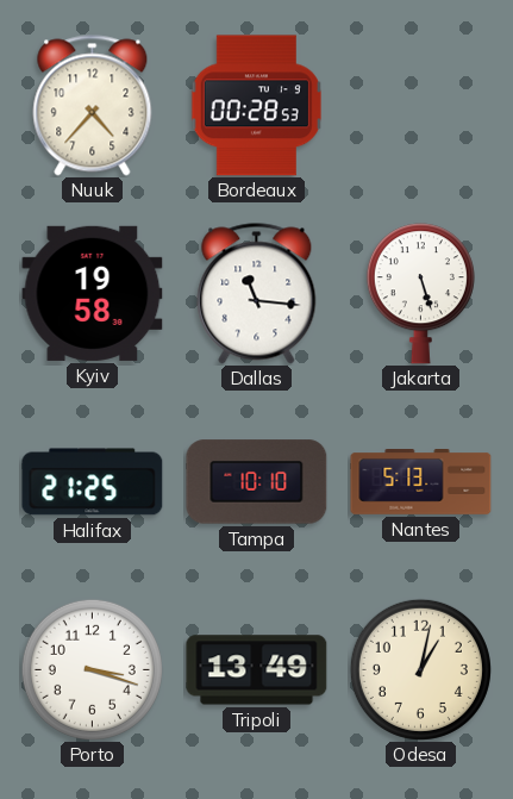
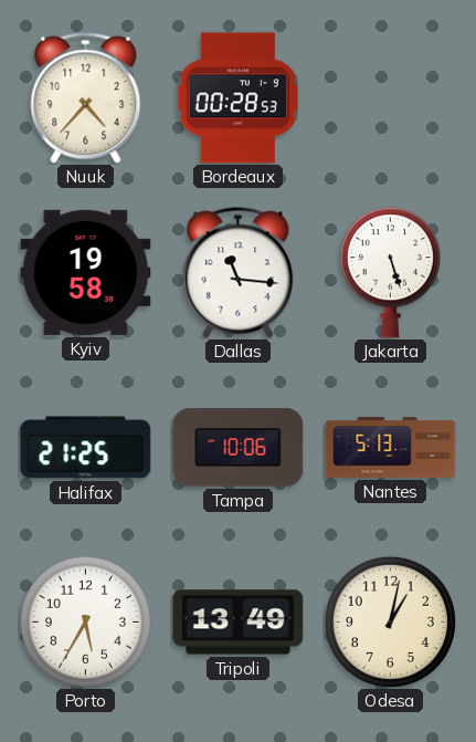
Tampa: 10:10 -> 10:06
Porto: 3:18 -> 5:35
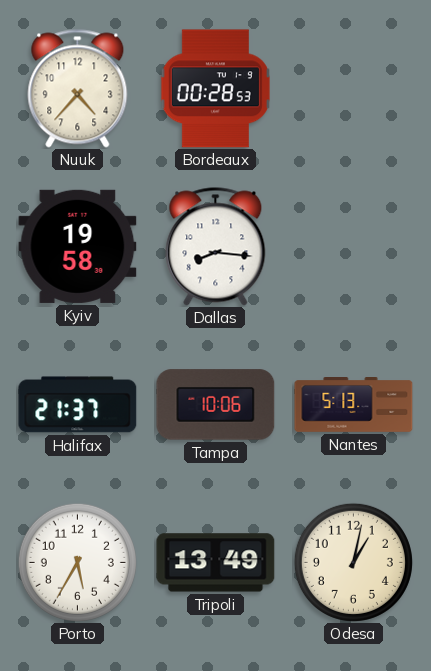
Dallas: 11:16 -> 8:16
Jakarta: 5:27 -> none
Halifax: 21:25 -> 21:37
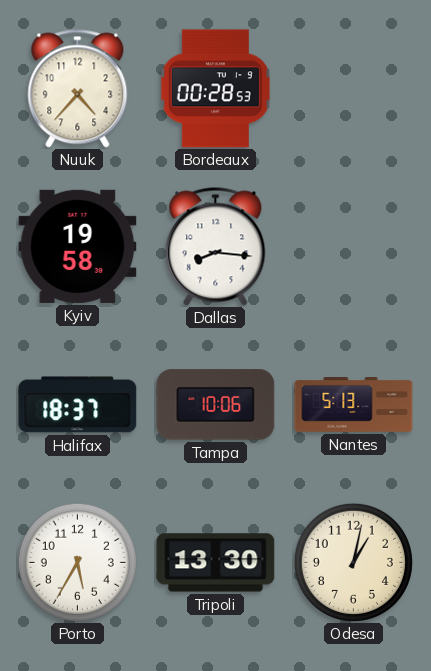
Halifax: 21:37 -> 18:37
Tripoli: 13:49 -> 13:30
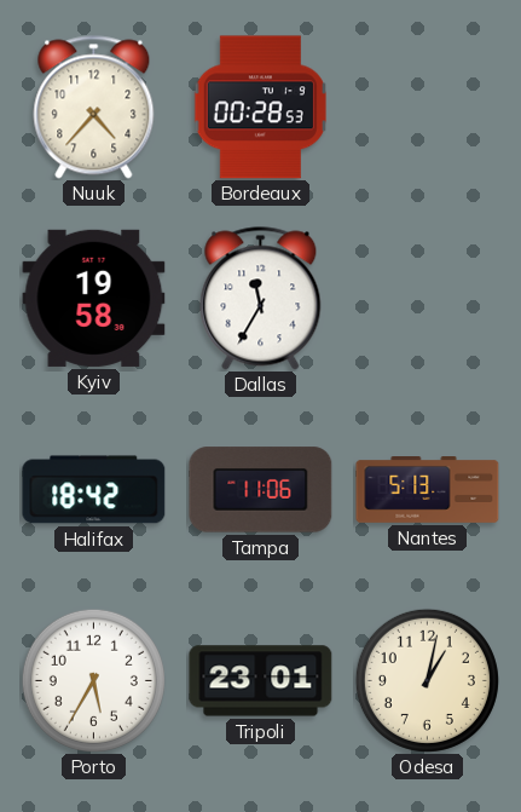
Dallas: 8:16 -> 11:35
Halifax: 18:37 -> 18:42
Tampa: 10:06 -> 11:06
Tripoli: 13:30 -> 23:01
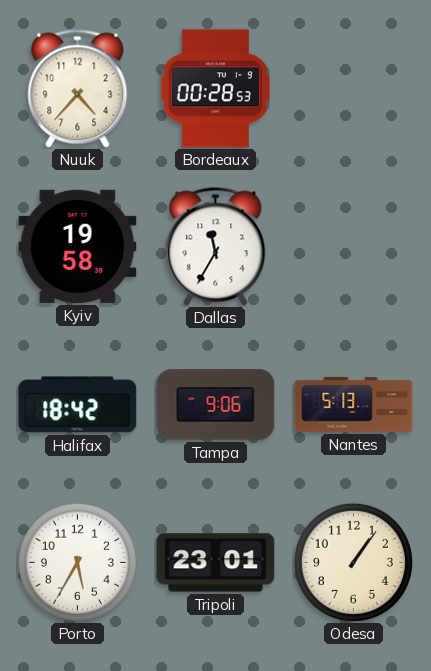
Tampa: 11:06 -> 9:06
Odesa: 1:02 -> 1:06
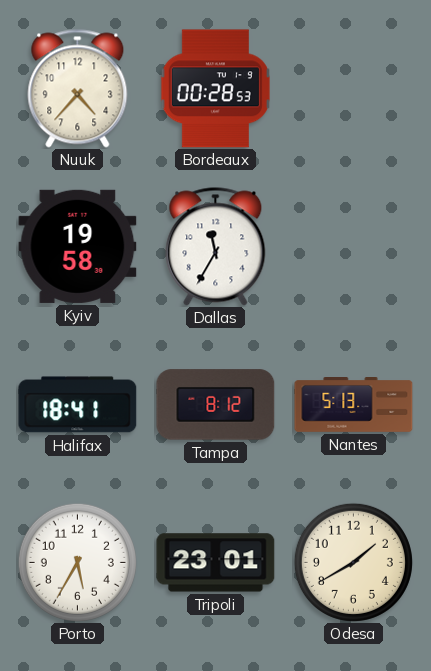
Halifax: 18:42 -> 18:41
Tampa: 9:06 -> 8:12
Odesa: 1:06 -> 1:40
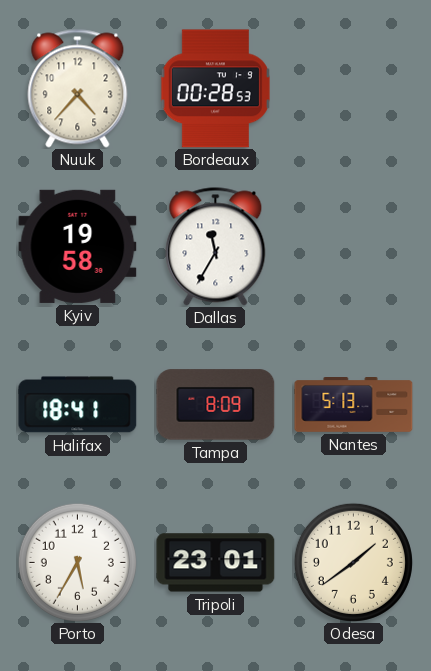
Tampa: 8:12 -> 8:09
Odesa: 1:40 -> 1:39
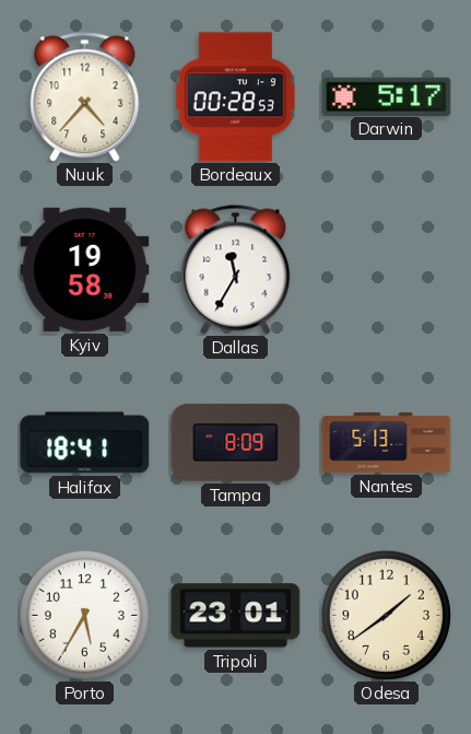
Darwin: none -> 5:17
